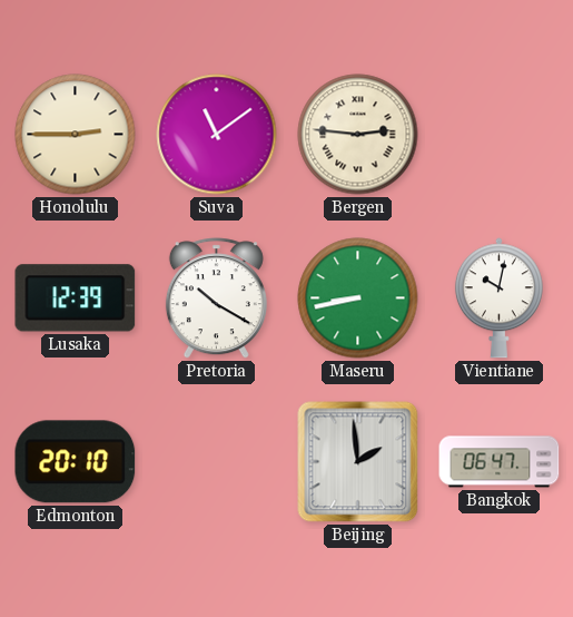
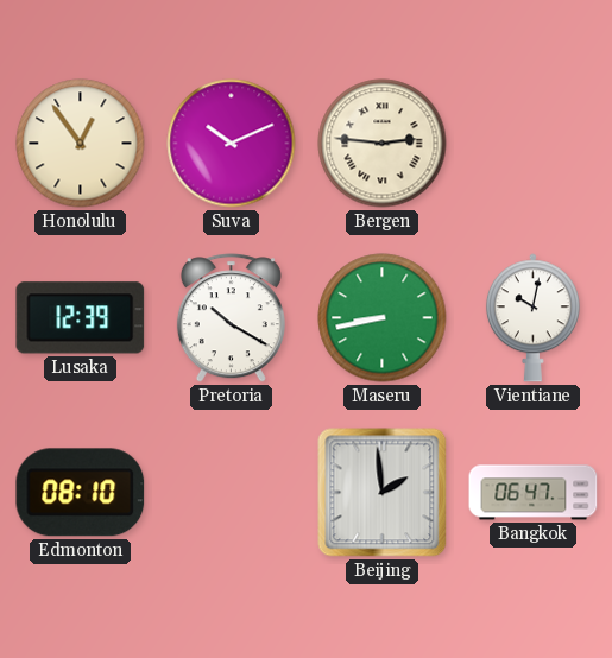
Honolulu: 2:45 -> 12:54
Suva: 11:09 -> 10:11
Edmonton: 20:10 -> 08:10
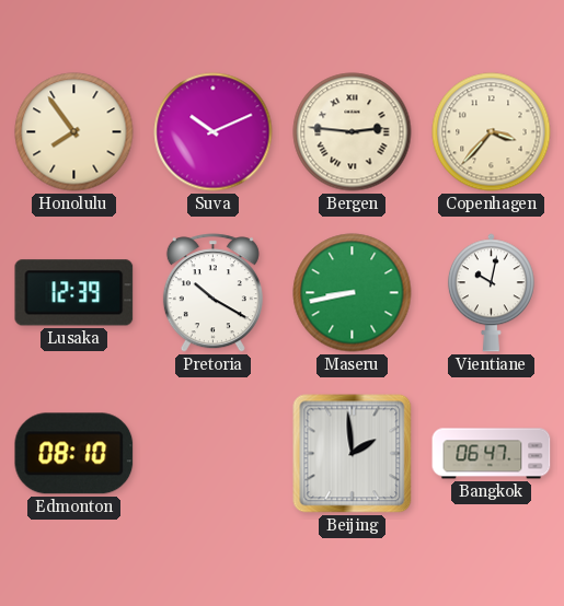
Honolulu: 12:54 -> 7:54
Copenhagen: none -> 3:37
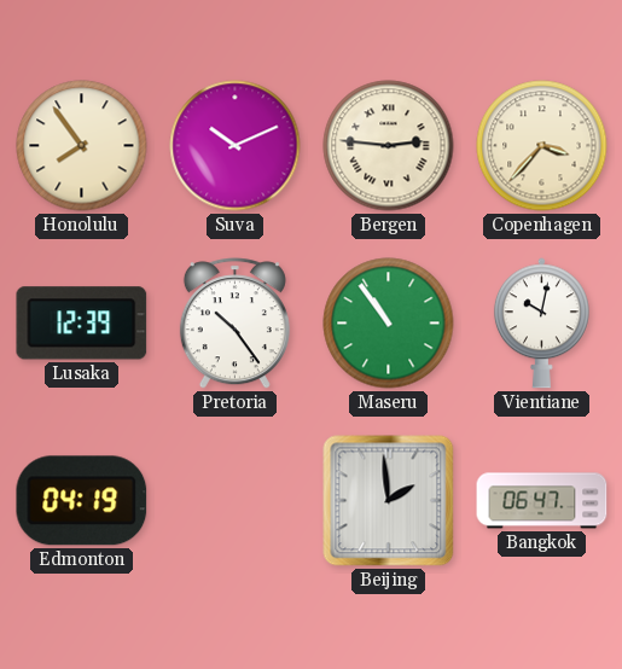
Pretoria: 10:20 -> 10:24
Maseru: 8:43 -> 10:54
Edmonton: 08:10 -> 04:19
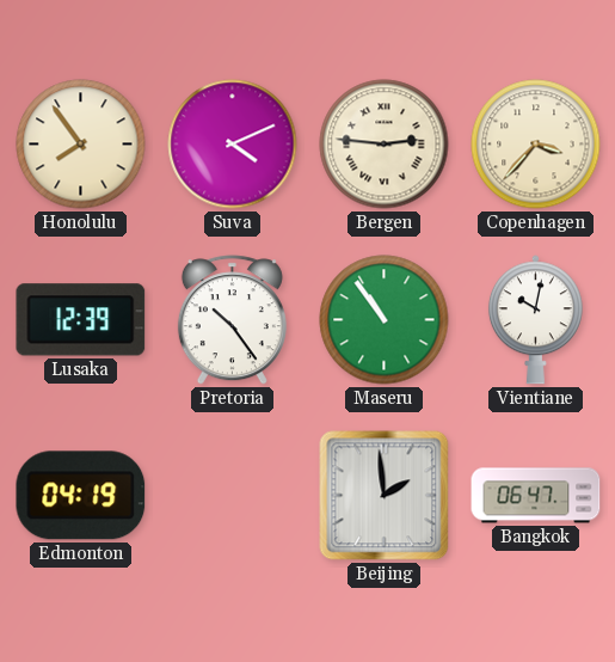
Suva: 10:11 -> 4:11
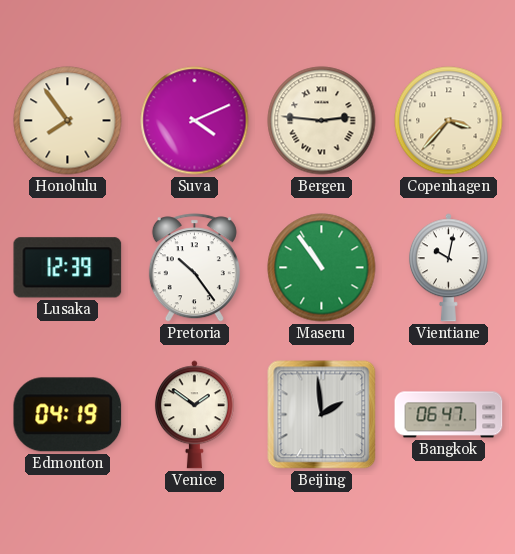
Venice: none -> 1:51
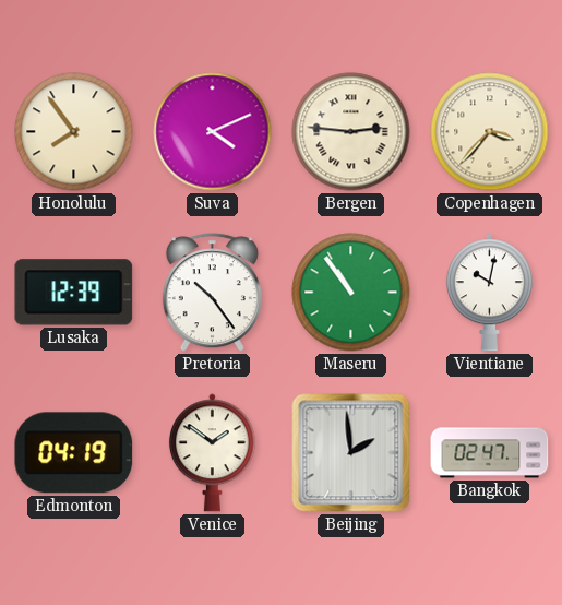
Bangkok: 06:47 -> 02:47
